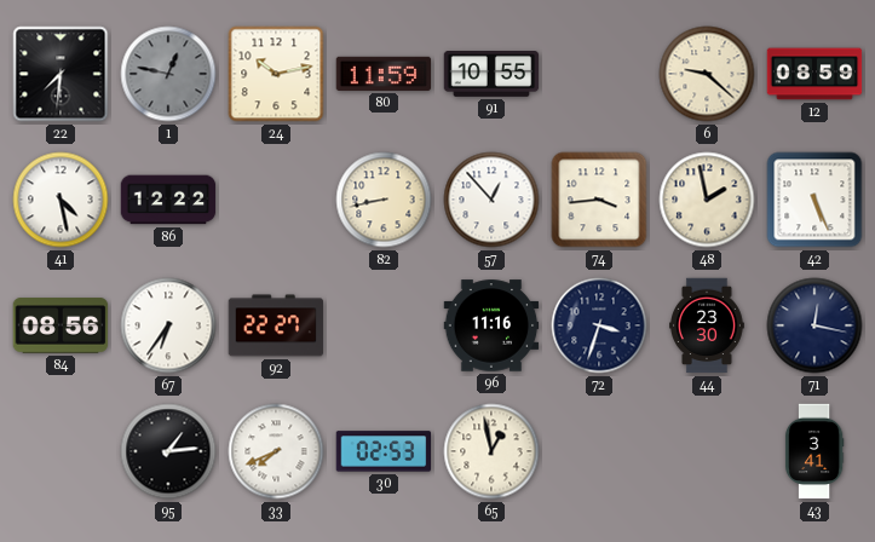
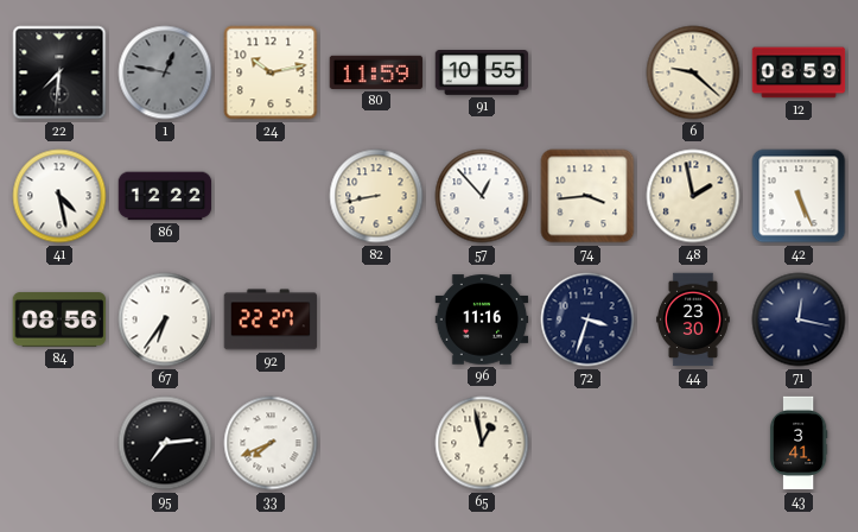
95: 1:14 -> 7:14
30: 02:53 -> none
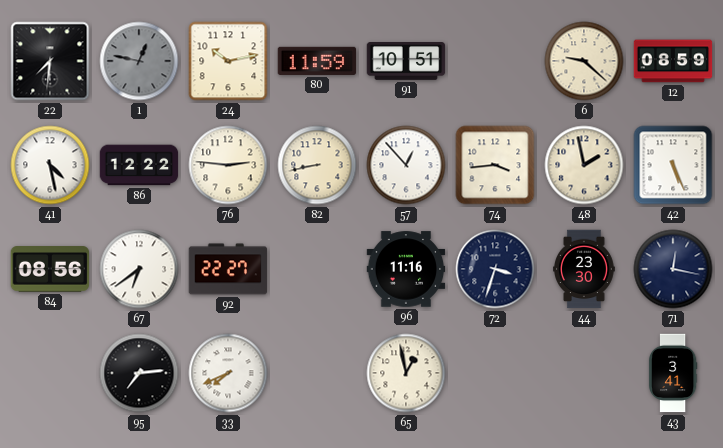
91: 10:55 -> 10:51
76: none -> 2:46
67: 6:36 -> 6:39
